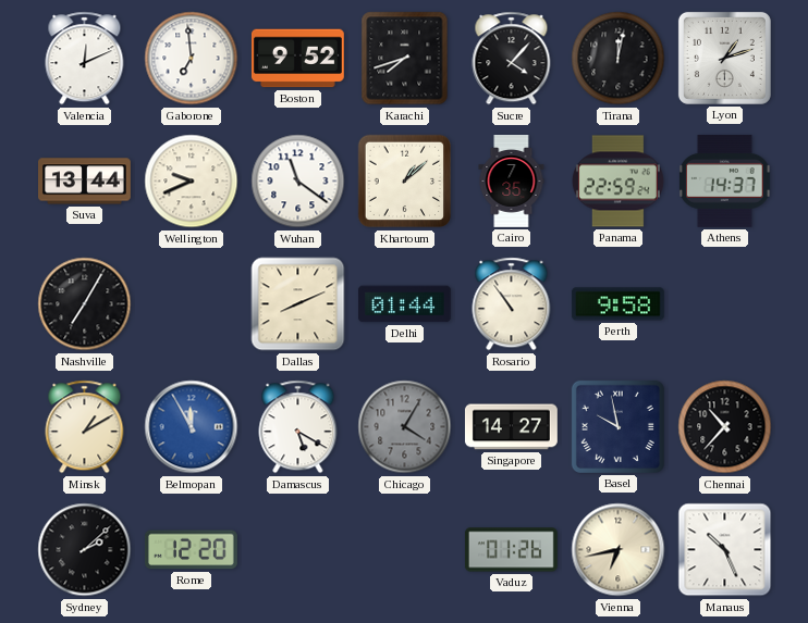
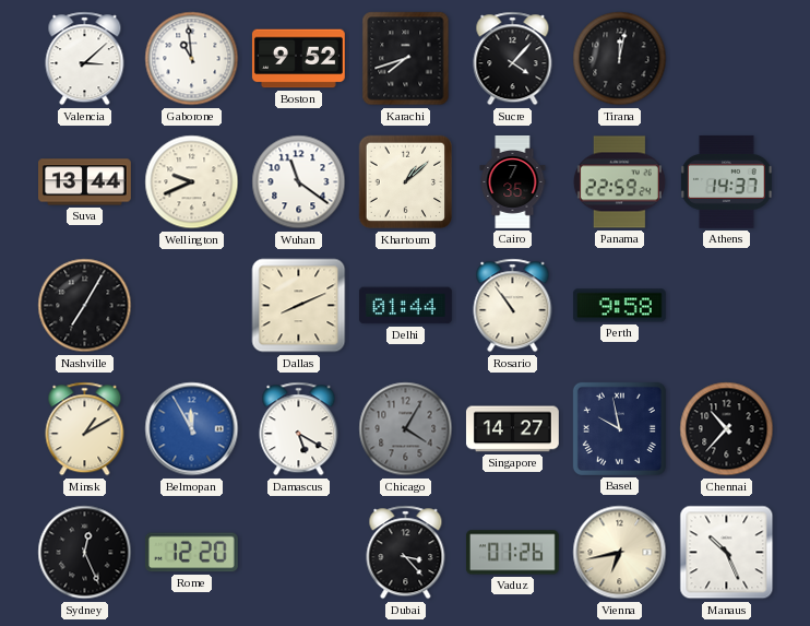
Valencia: 12:11 -> 3:08
Gaborone: 6:59 -> 10:59
Lyon: 1:12 -> none
Sydney: 2:08 -> 12:26
Dubai: none -> 3:23
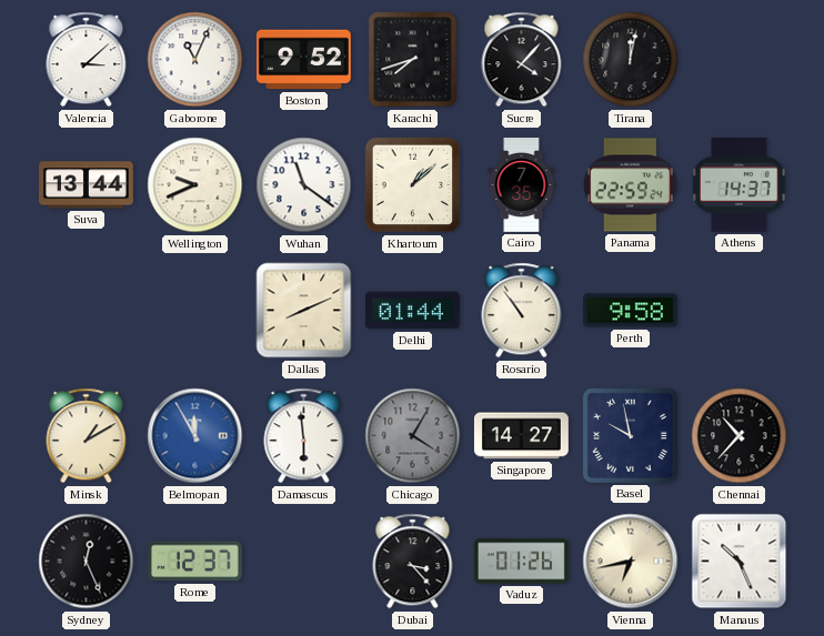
Gaborone: 10:59 -> 11:04
Nashville: 7:05 -> none
Damascus: 5:20 -> 5:59
Rome: 12:20 -> 12:37
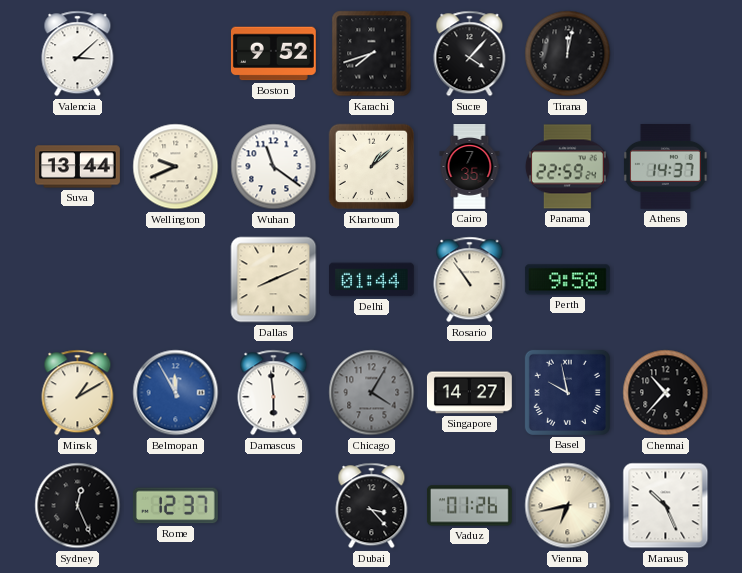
Gaborone: 11:04 -> none
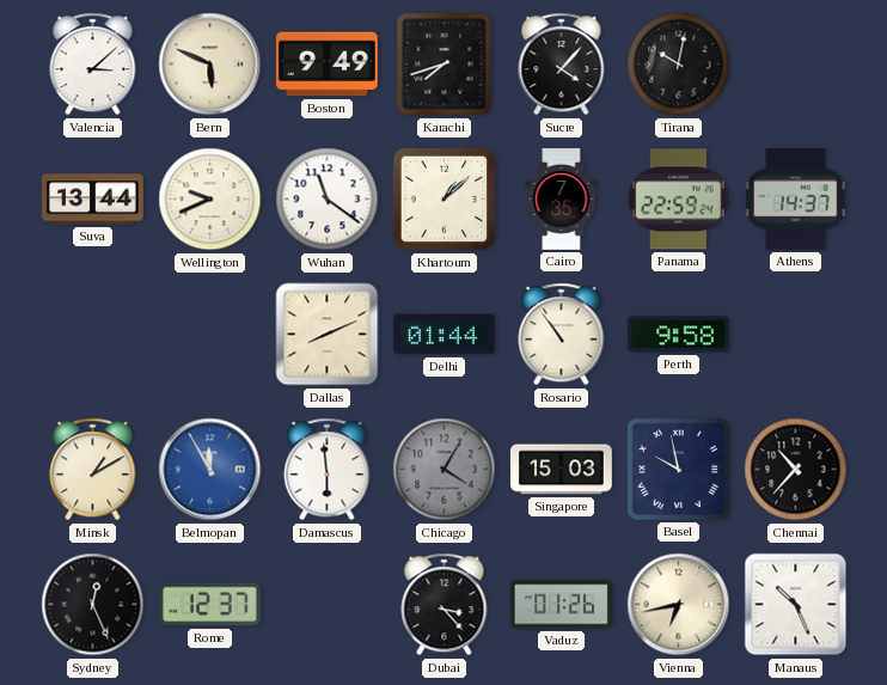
Bern: none -> 5:49
Boston: 9:52 -> 9:49
Tirana: 12:02 -> 10:02
Singapore: 14:27 -> 15:03
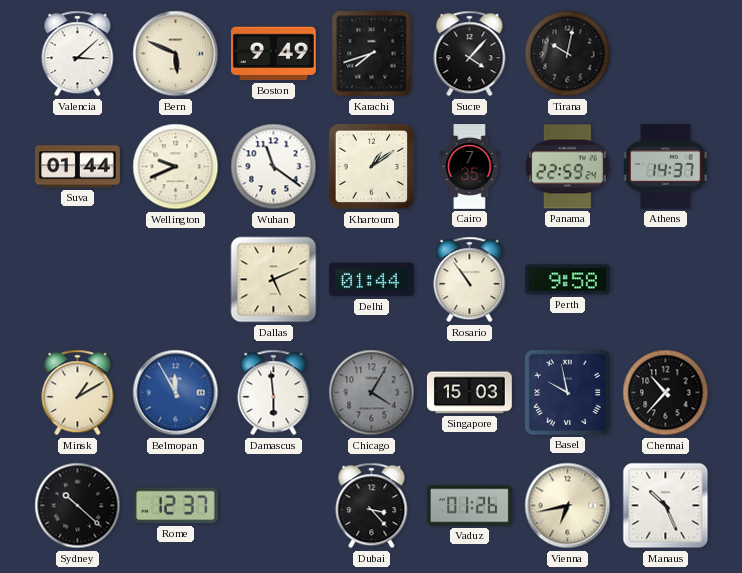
Suva: 13:44 -> 01:44
Khartoum: 1:08 -> 1:09
Dallas: 8:11 -> 5:11
Sydney: 12:26 -> 10:22
